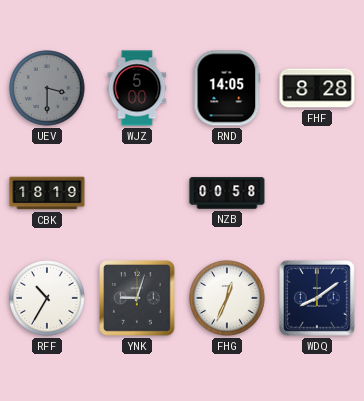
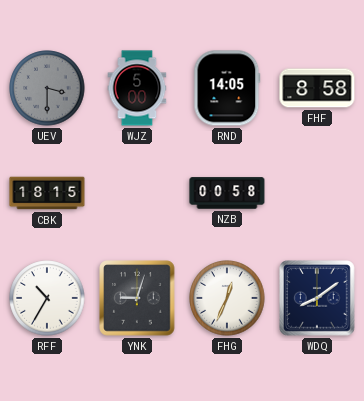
FHF: 8:28 -> 8:58
CBK: 18:19 -> 18:15
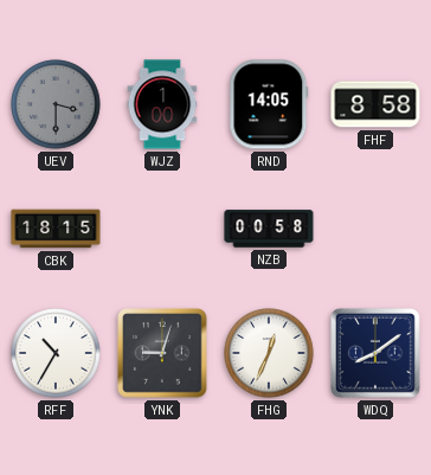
WJZ: 5:00 -> 1:00
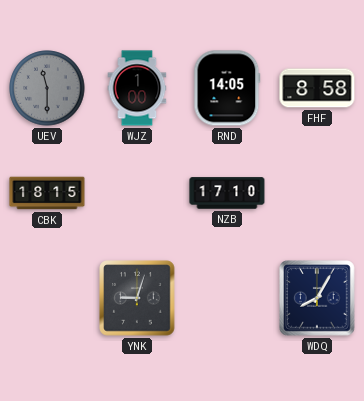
UEV: 3:30 -> 11:30
NZB: 00:58 -> 17:10
RFF: 10:35 -> none
FHG: 12:34 -> none
WDQ: 8:09 -> 8:05
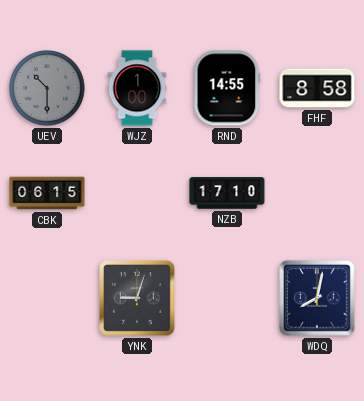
UEV: 11:30 -> 10:30
RND: 14:05 -> 14:55
CBK: 18:15 -> 06:15
WDQ: 8:05 -> 8:02
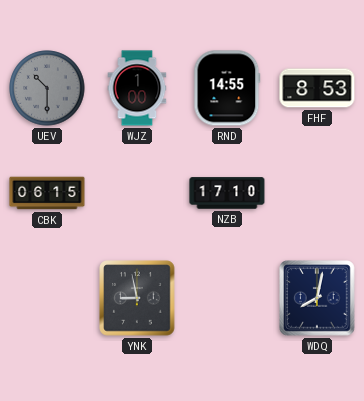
FHF: 8:58 -> 8:53
YNK: 9:03 -> 8:58
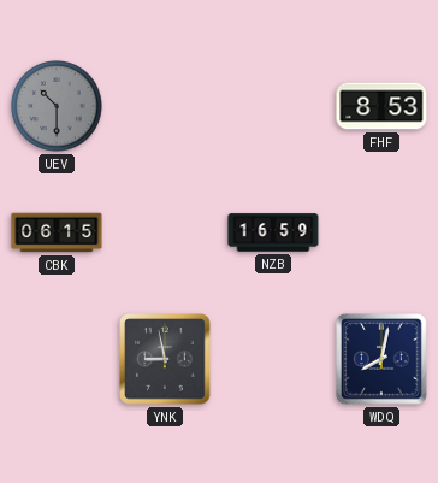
WJZ: 1:00 -> none
RND: 14:55 -> none
NZB: 17:10 -> 16:59
